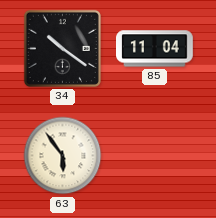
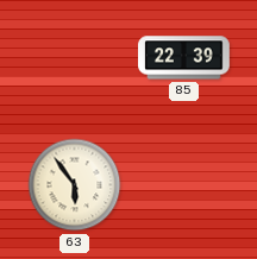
34: 10:21 -> none
85: 11:04 -> 22:39
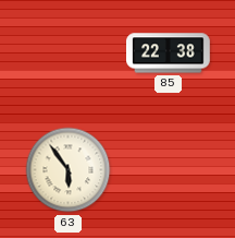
85: 22:39 -> 22:38
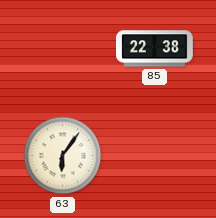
63: 5:54 -> 6:06
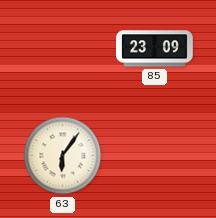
85: 22:38 -> 23:09
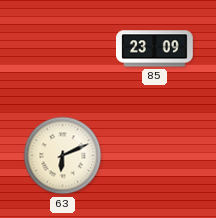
63: 6:06 -> 6:11
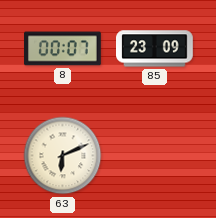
8: none -> 00:07
